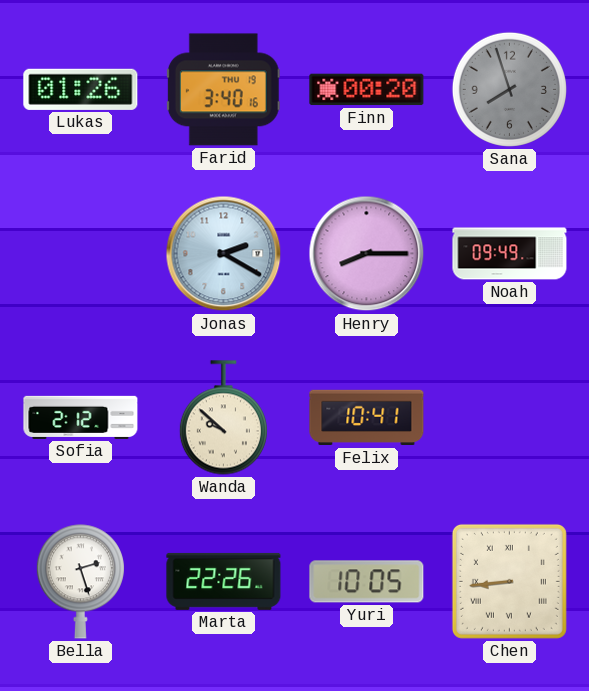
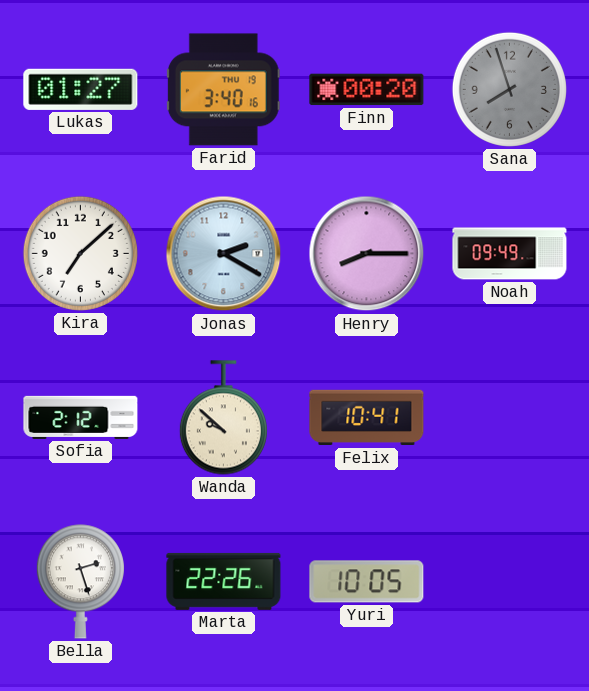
Lukas: 01:26 -> 01:27
Kira: none -> 7:08
Chen: 8:44 -> none
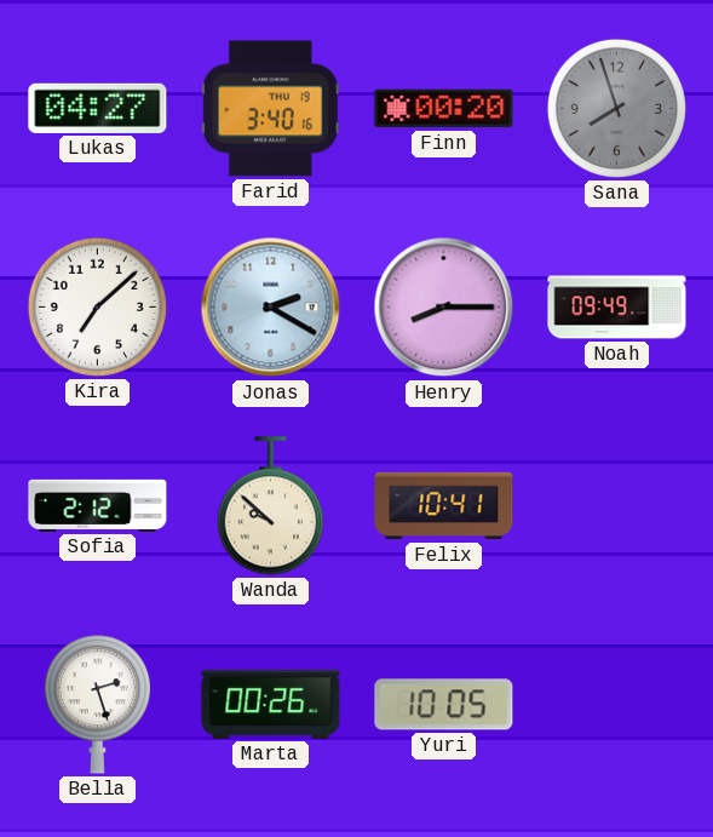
Lukas: 01:27 -> 04:27
Marta: 22:26 -> 00:26
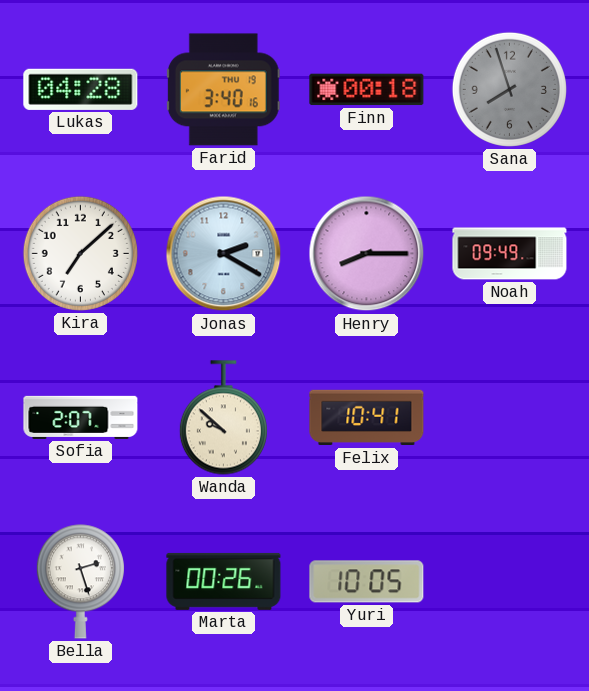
Lukas: 04:27 -> 04:28
Finn: 00:20 -> 00:18
Sofia: 2:12 -> 2:07
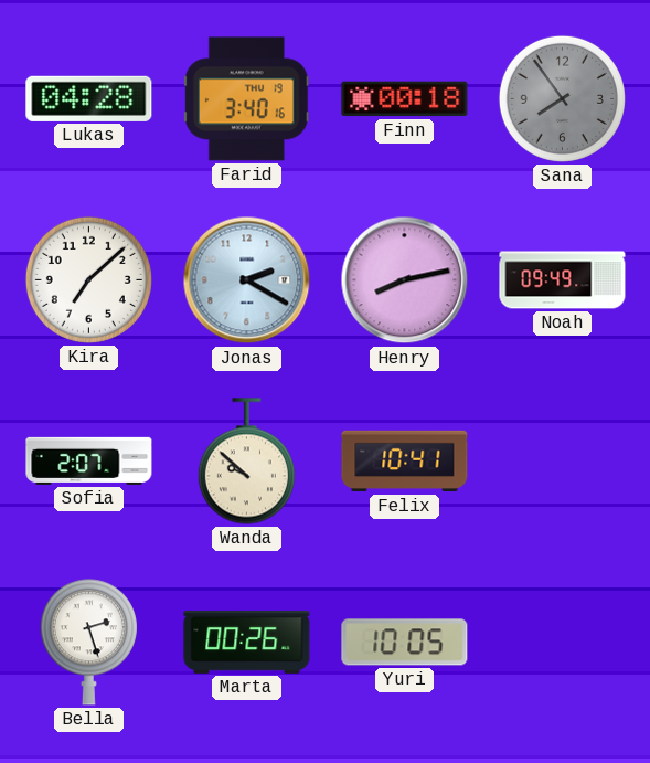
Sana: 7:57 -> 7:54
Henry: 8:15 -> 8:13
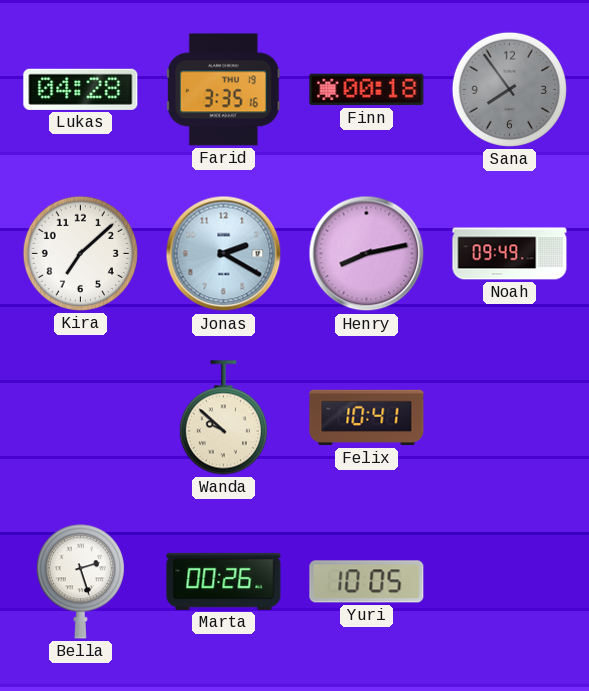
Farid: 3:40 -> 3:35
Sofia: 2:07 -> none
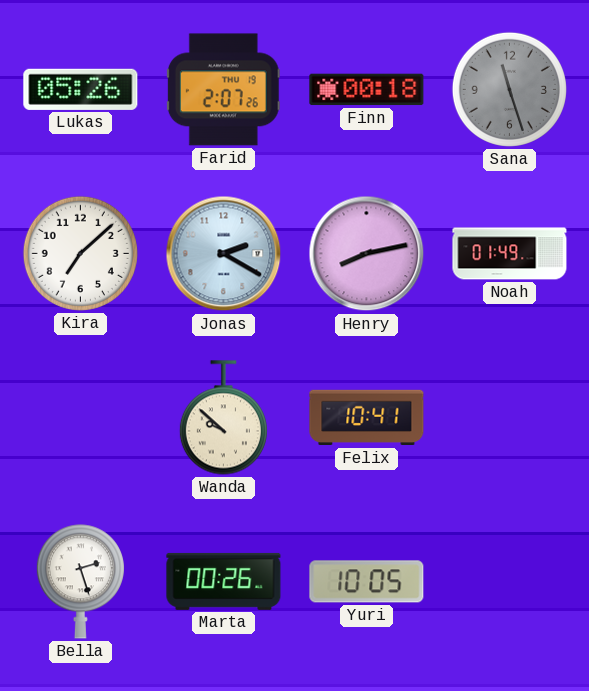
Lukas: 04:28 -> 05:26
Farid: 3:35 -> 2:07
Sana: 7:54 -> 11:27
Noah: 09:49 -> 01:49
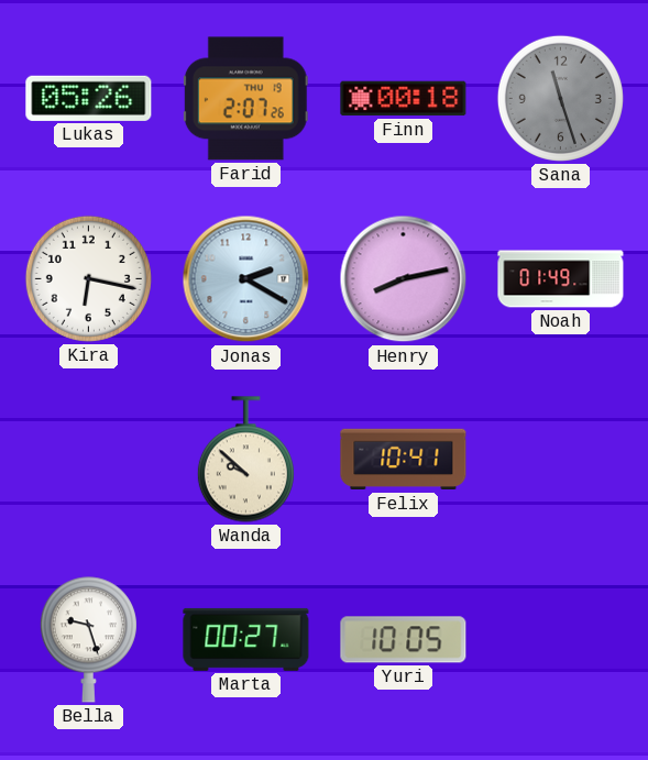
Kira: 7:08 -> 6:17
Bella: 2:27 -> 9:27
Marta: 00:26 -> 00:27
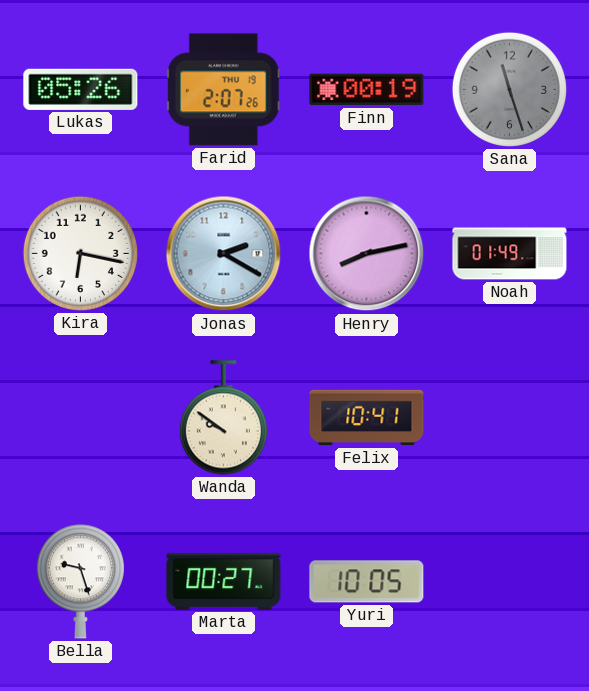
Finn: 00:18 -> 00:19
Wanda: 9:52 -> 9:51
